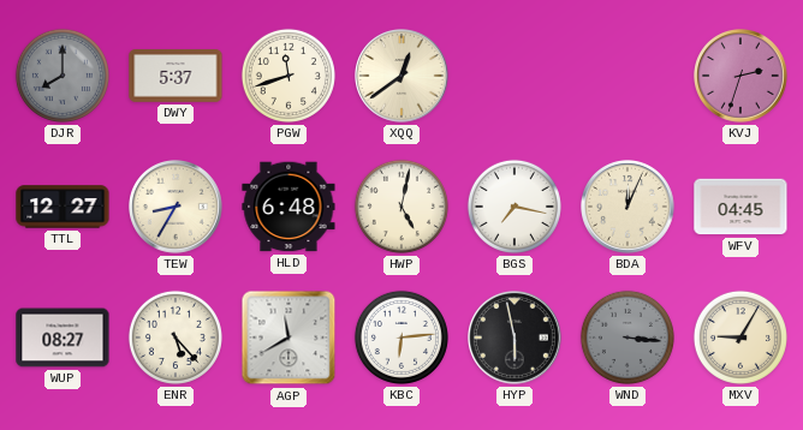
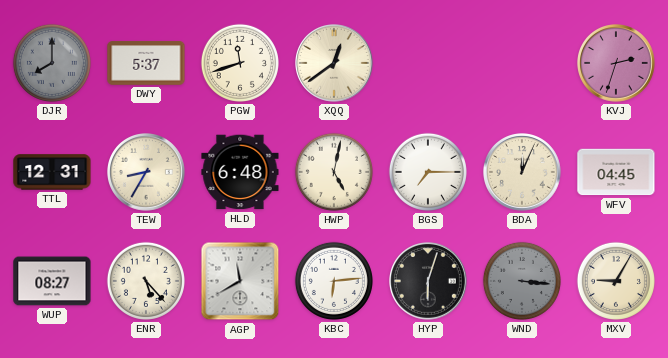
TTL: 12:27 -> 12:31
BGS: 7:17 -> 7:15
HYP: 5:58 -> 6:03
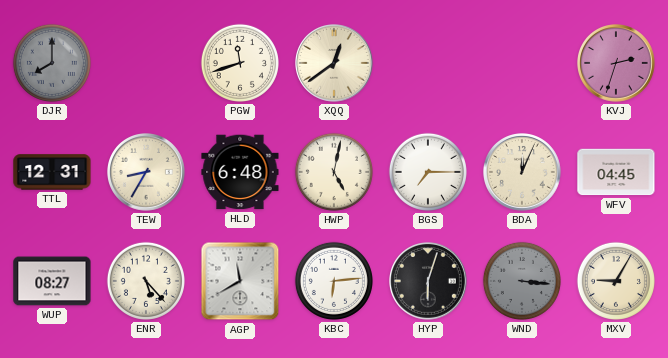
DWY: 5:37 -> none
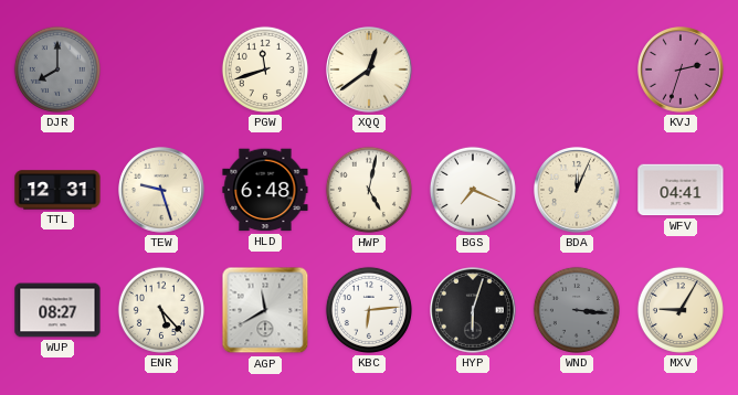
TEW: 8:35 -> 9:27
BGS: 7:15 -> 7:19
WFV: 04:45 -> 04:41
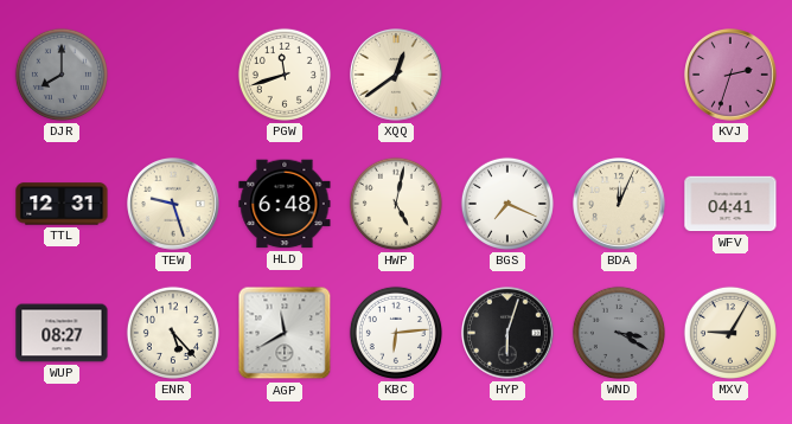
WND: 3:16 -> 3:20
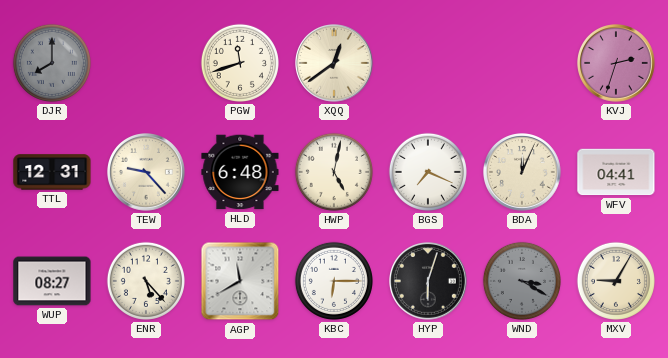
TEW: 9:27 -> 9:23
KBC: 6:14 -> 6:15
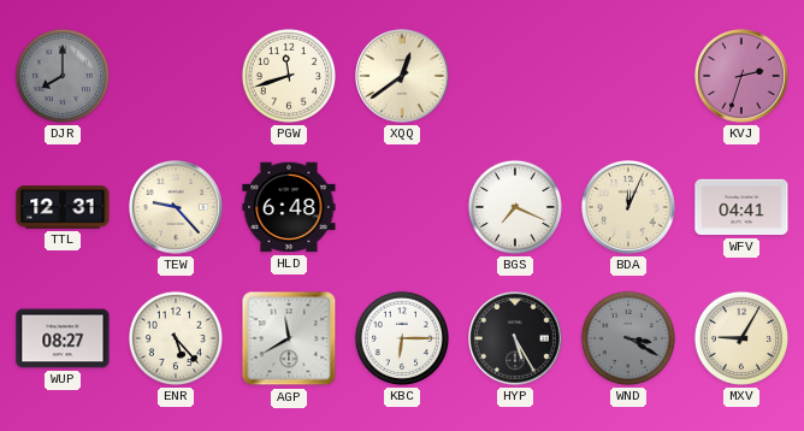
HWP: 5:02 -> none
HYP: 6:03 -> 5:25
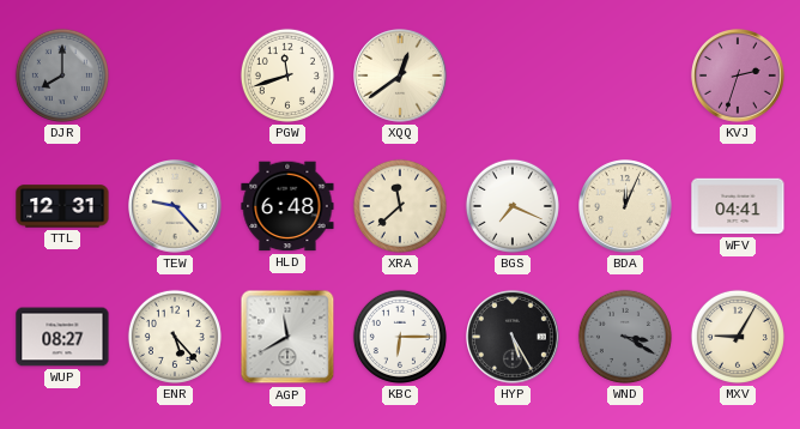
XRA: none -> 11:38
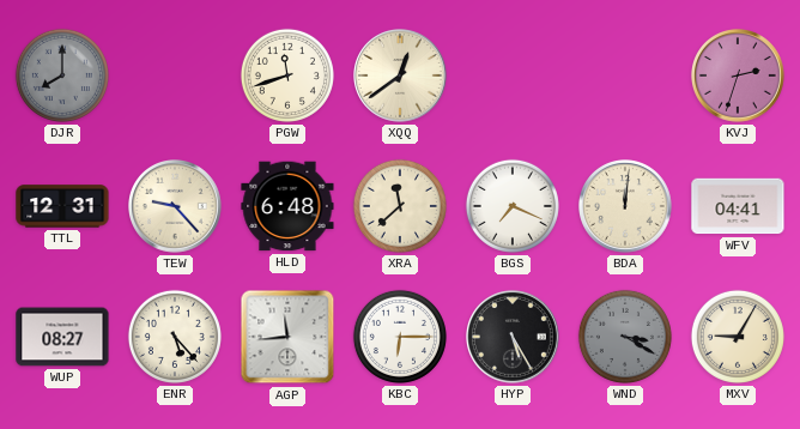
BDA: 12:04 -> 12:01
AGP: 11:40 -> 11:44
